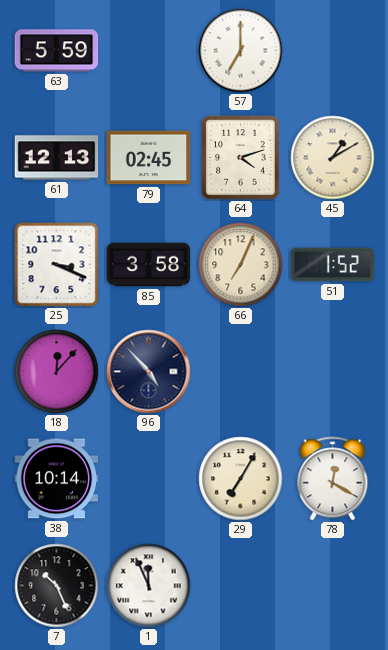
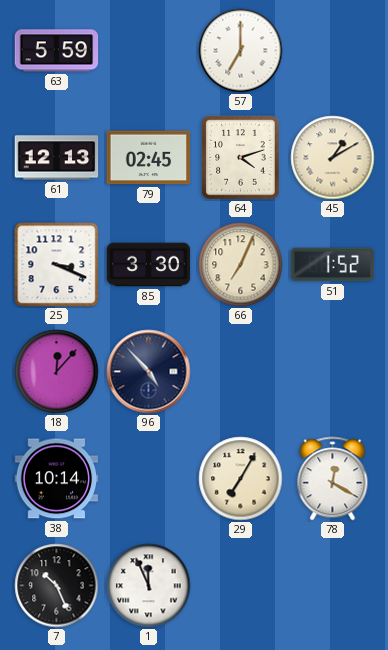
85: 3:58 -> 3:30
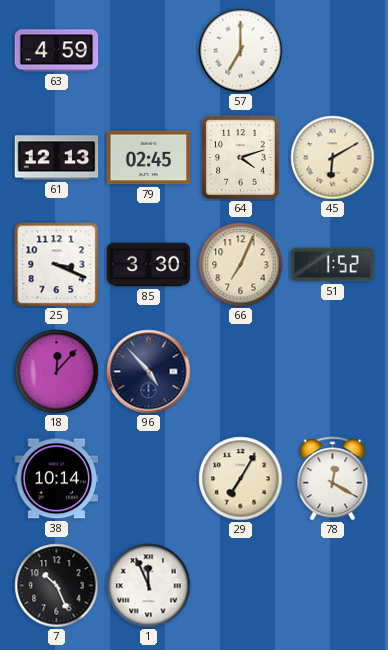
63: 5:59 -> 4:59
45: 1:10 -> 6:10
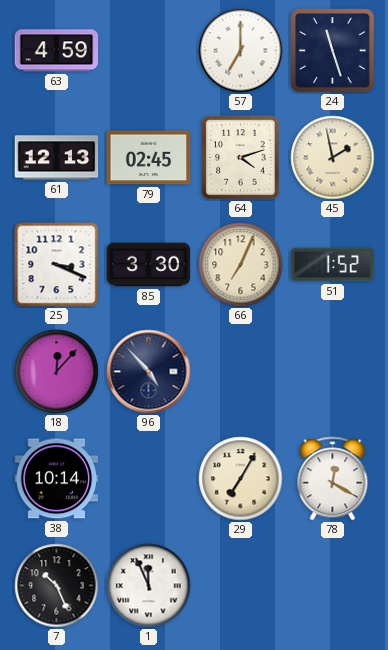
24: none -> 11:27
45: 6:10 -> 1:58
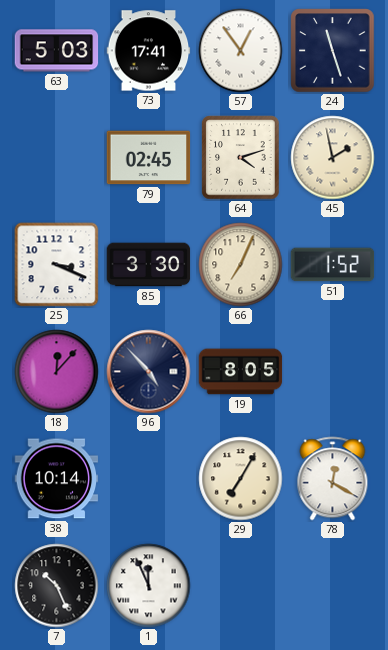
63: 4:59 -> 5:03
73: none -> 17:41
57: 7:00 -> 12:54
61: 12:13 -> none
19: none -> 8:05
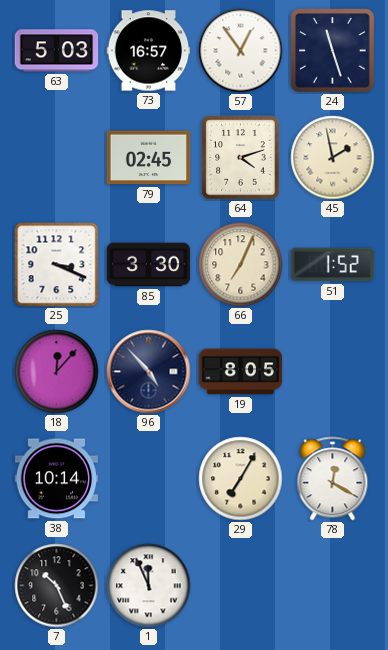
73: 17:41 -> 16:57
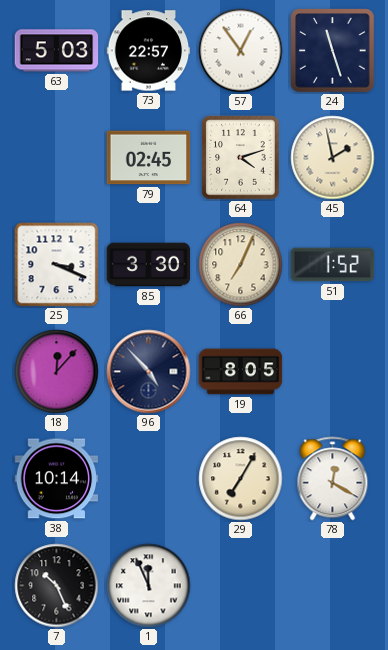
73: 16:57 -> 22:57
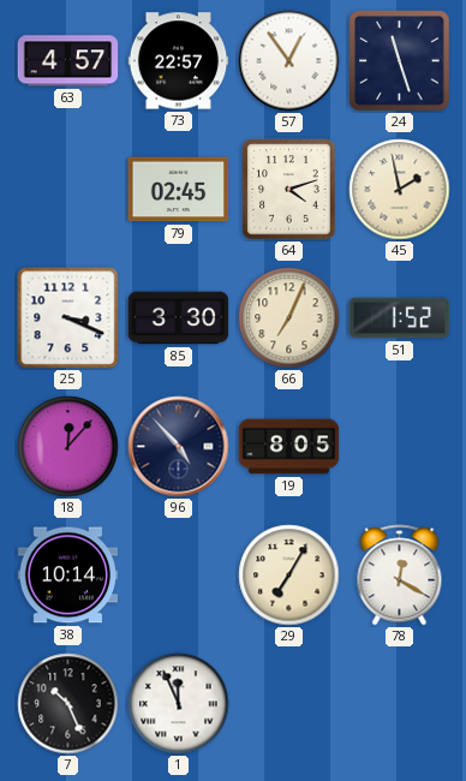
63: 5:03 -> 4:57
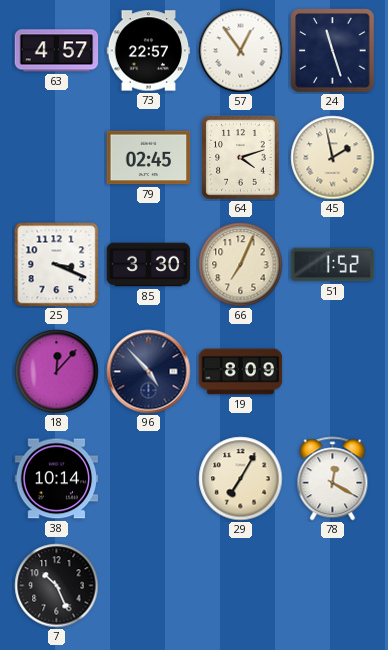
19: 8:05 -> 8:09
1: 11:56 -> none
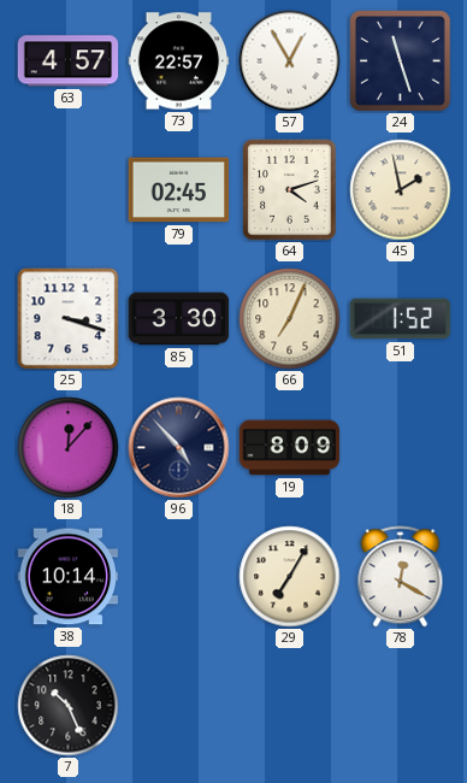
57: 12:54 -> 12:55
25: 3:19 -> 3:18
